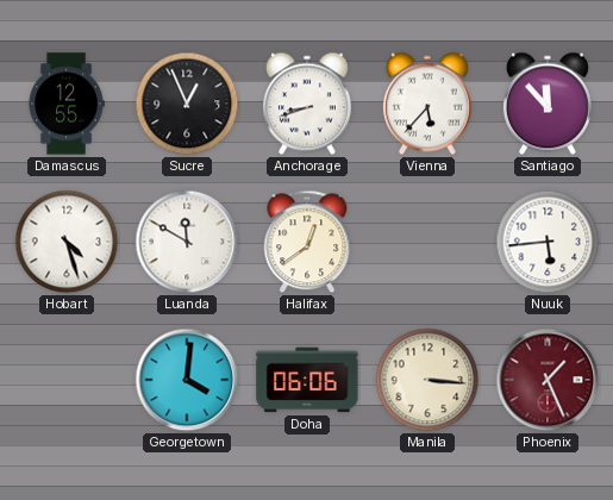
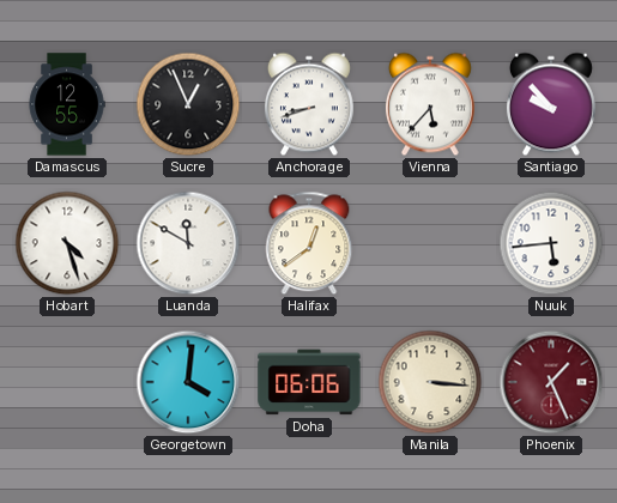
Santiago: 11:53 -> 9:53
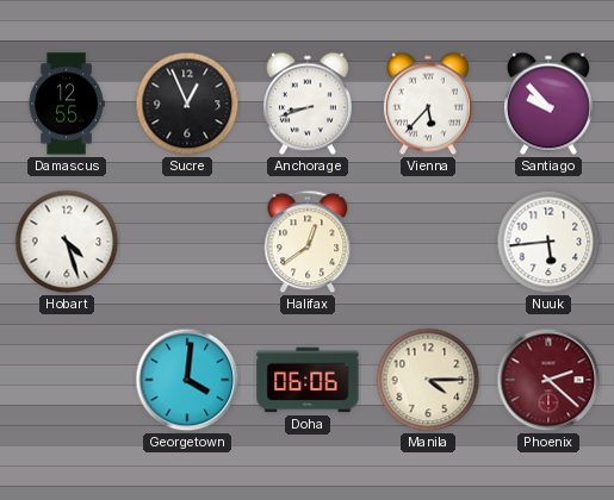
Luanda: 11:50 -> none
Manila: 3:16 -> 4:15
Phoenix: 1:26 -> 2:22
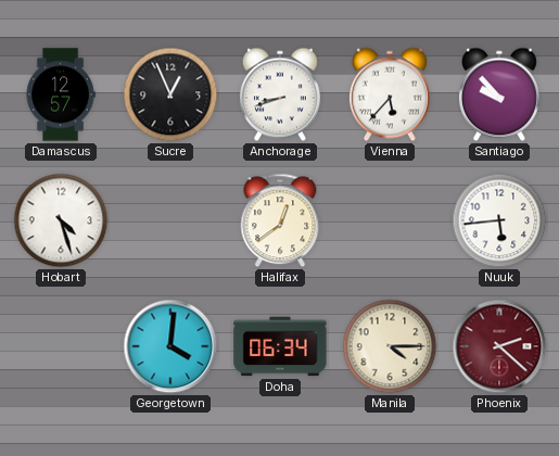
Damascus: 12:55 -> 12:57
Doha: 06:06 -> 06:34
